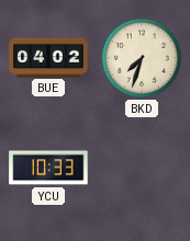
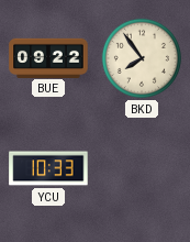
BUE: 04:02 -> 09:22
BKD: 7:33 -> 7:54
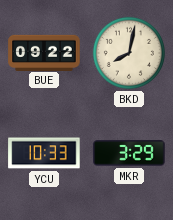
BKD: 7:54 -> 8:02
MKR: none -> 3:29
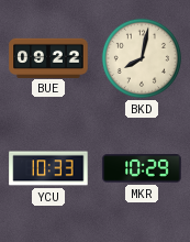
MKR: 3:29 -> 10:29
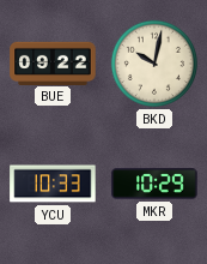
BKD: 8:02 -> 10:02
